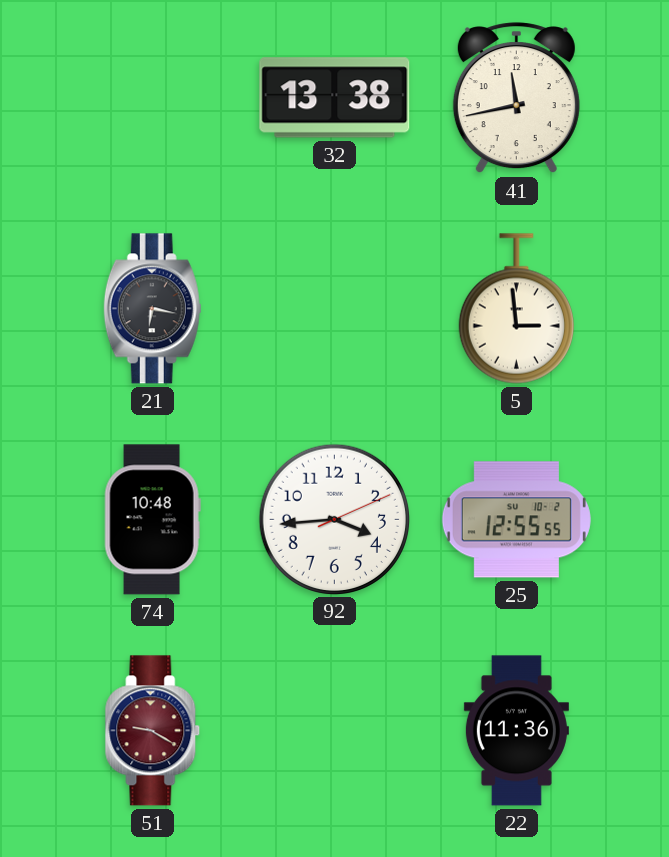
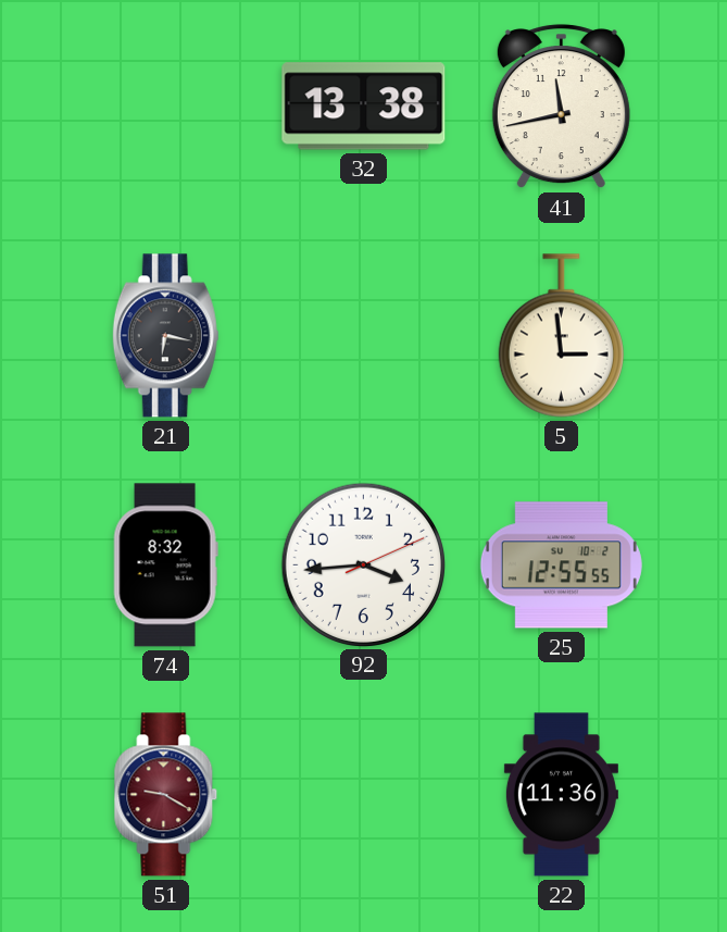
74: 10:48 -> 8:32
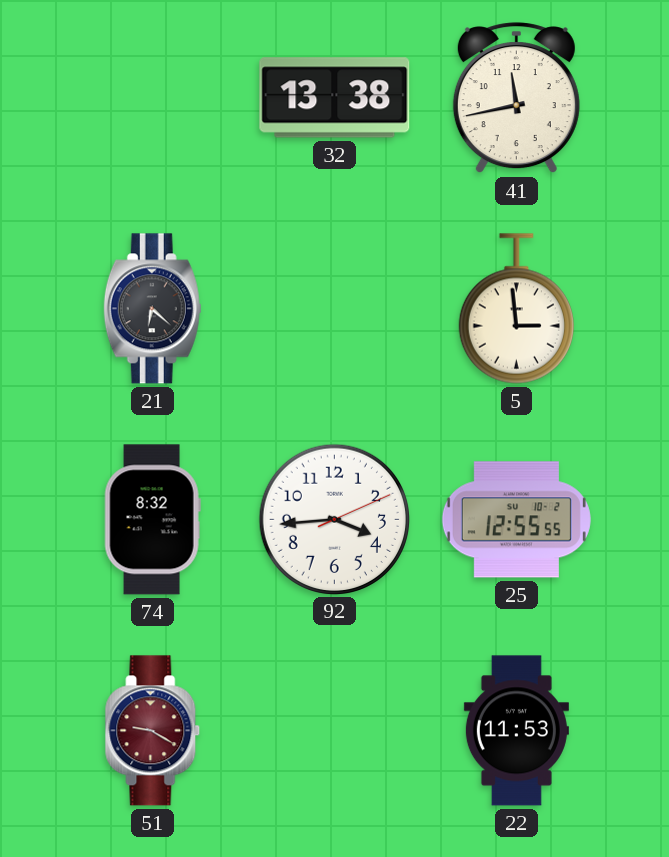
21: 6:17 -> 6:22
22: 11:36 -> 11:53
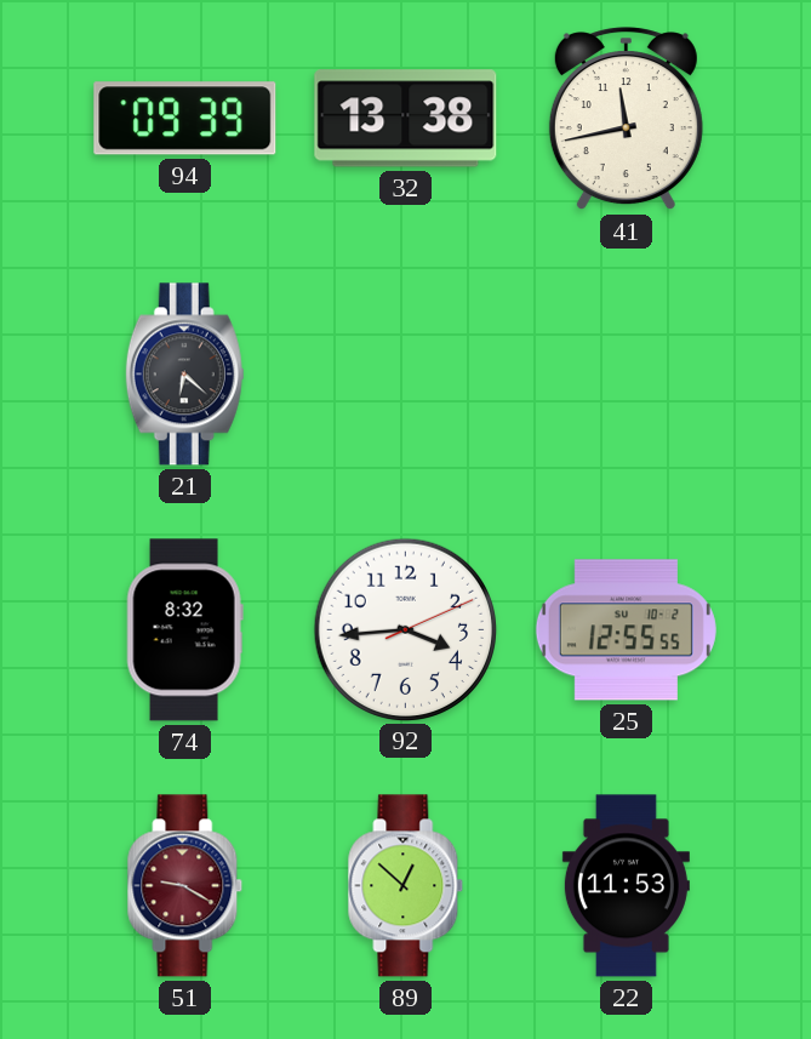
94: none -> 09:39
5: 2:59 -> none
89: none -> 12:52
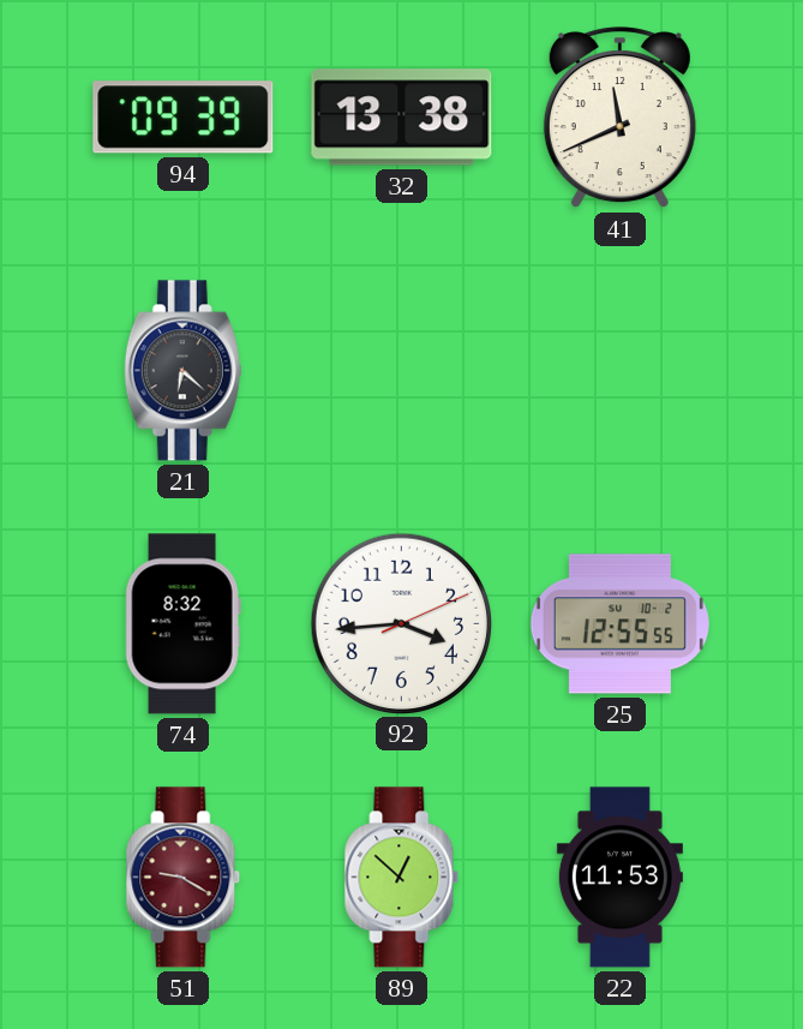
41: 11:43 -> 11:41
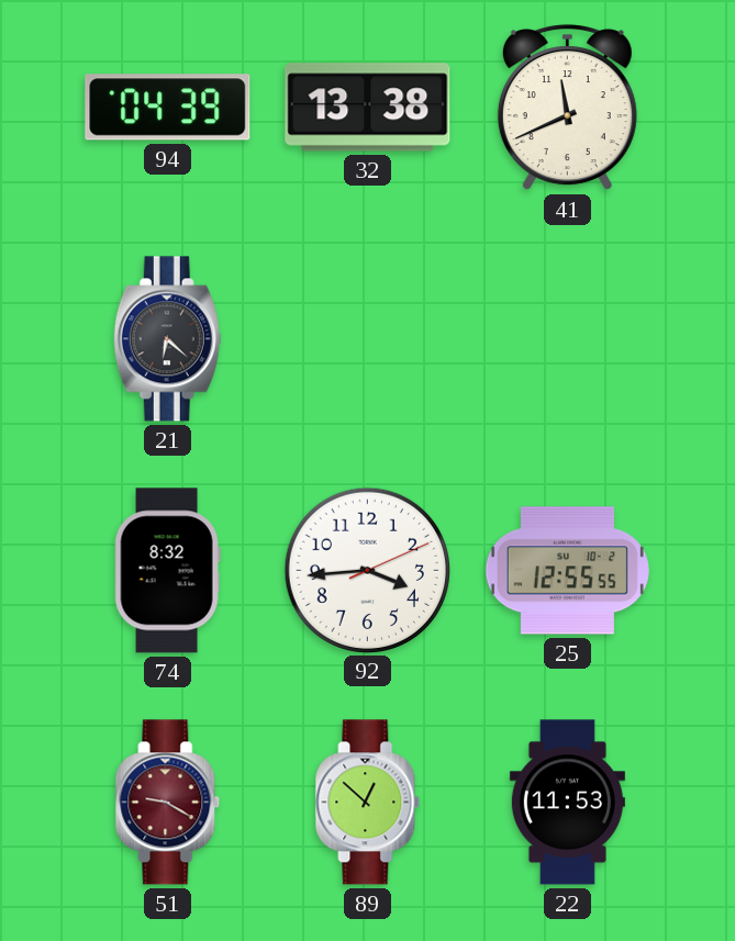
94: 09:39 -> 04:39
